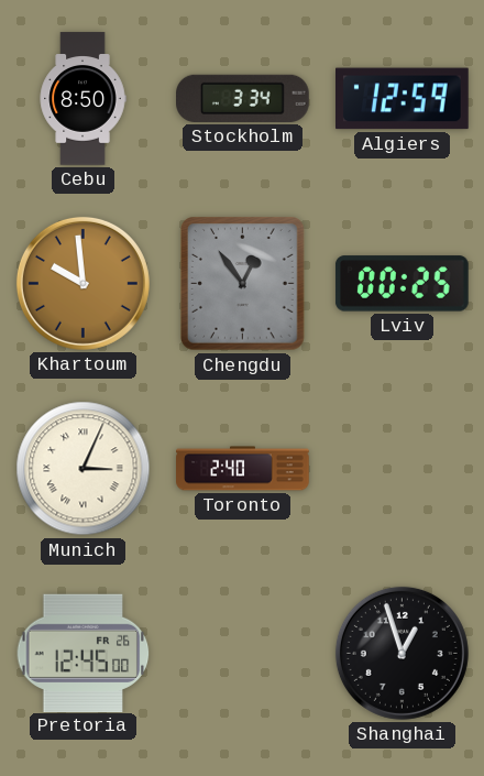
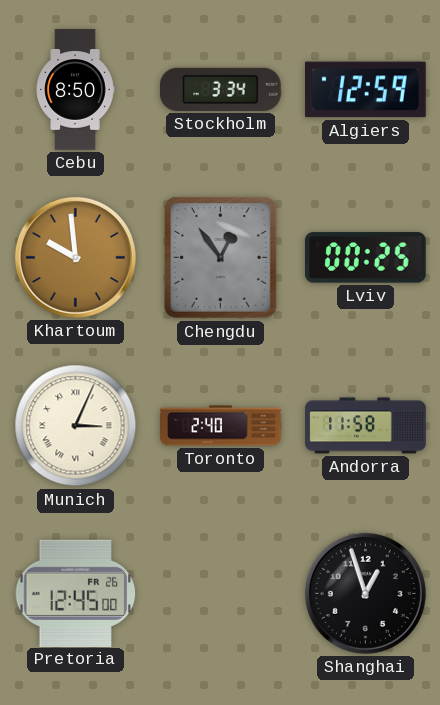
Andorra: none -> 11:58
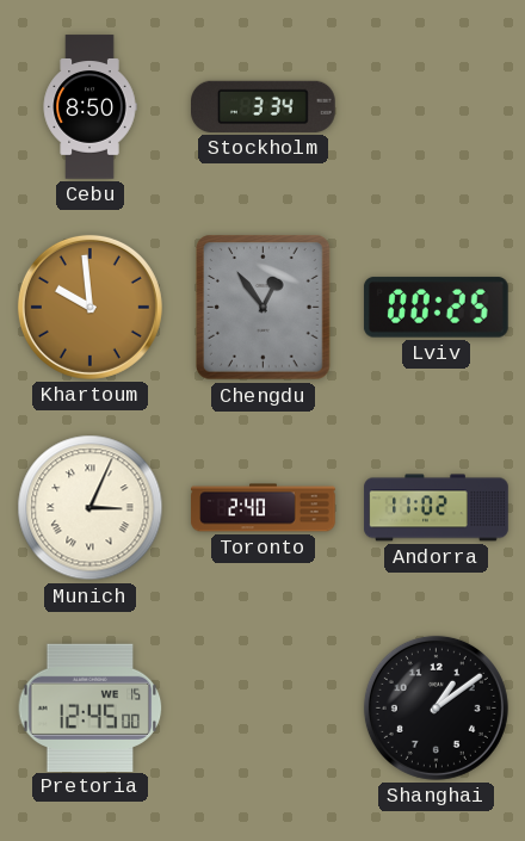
Algiers: 12:59 -> none
Andorra: 11:58 -> 11:02
Pretoria date: FR 26 -> WE 15
Shanghai: 12:57 -> 1:09
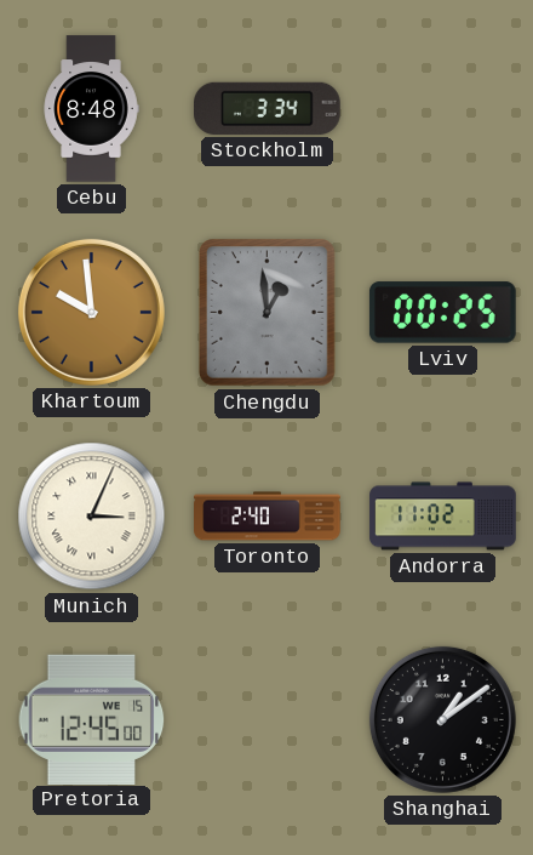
Cebu: 8:50 -> 8:48
Chengdu: 12:54 -> 12:59
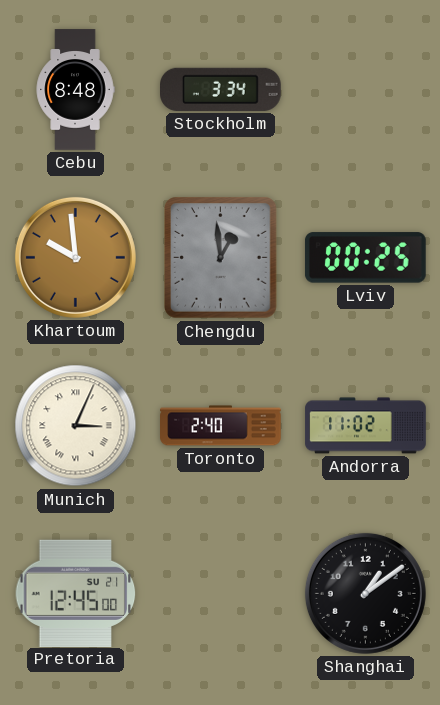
Pretoria date: WE 15 -> SU 21
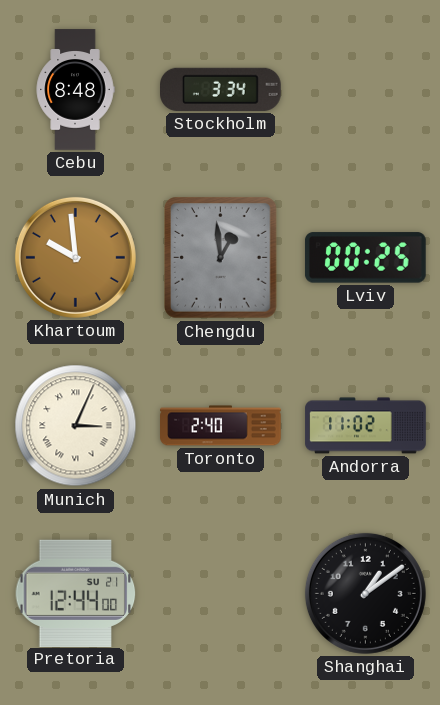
Pretoria: 12:45 -> 12:44
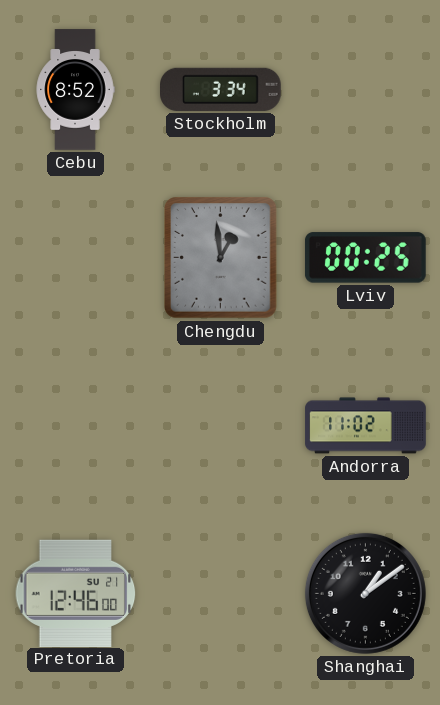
Cebu: 8:48 -> 8:52
Khartoum: 9:59 -> none
Munich: 3:04 -> none
Toronto: 2:40 -> none
Pretoria: 12:44 -> 12:46
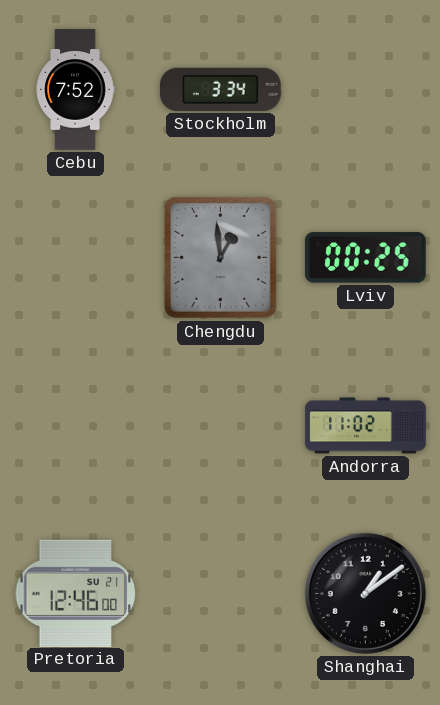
Cebu: 8:52 -> 7:52
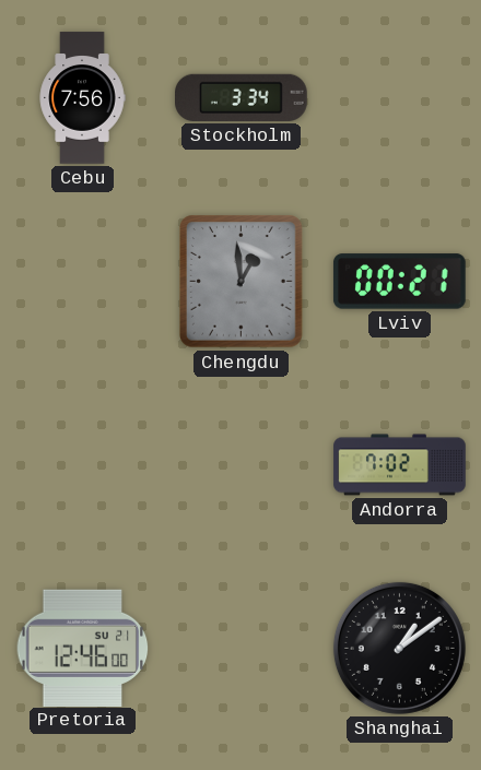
Cebu: 7:52 -> 7:56
Lviv: 00:25 -> 00:21
Andorra: 11:02 -> 7:02
